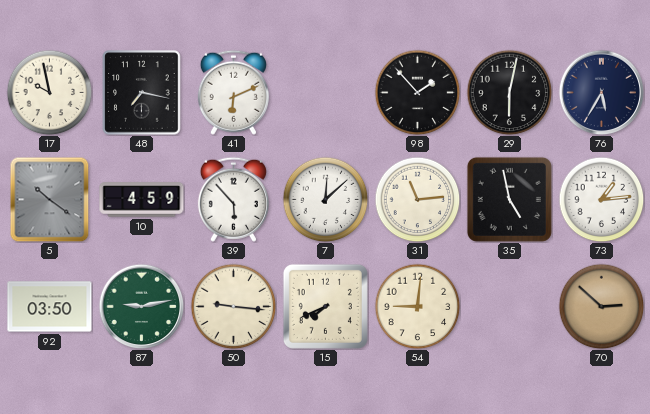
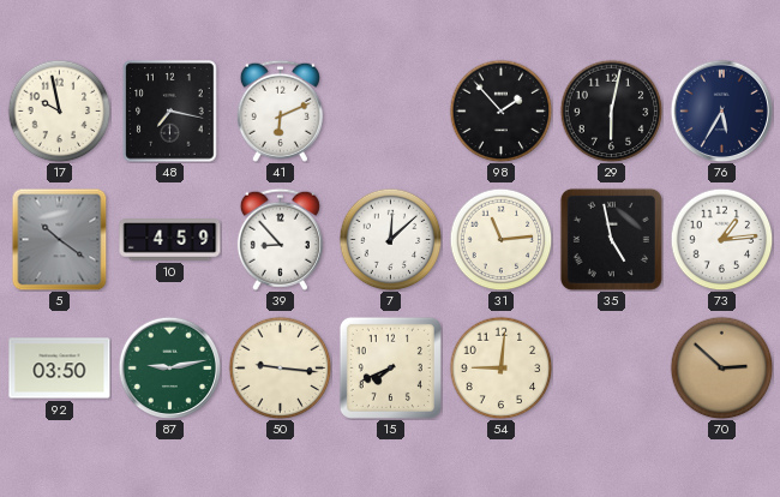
39: 5:53 -> 8:53
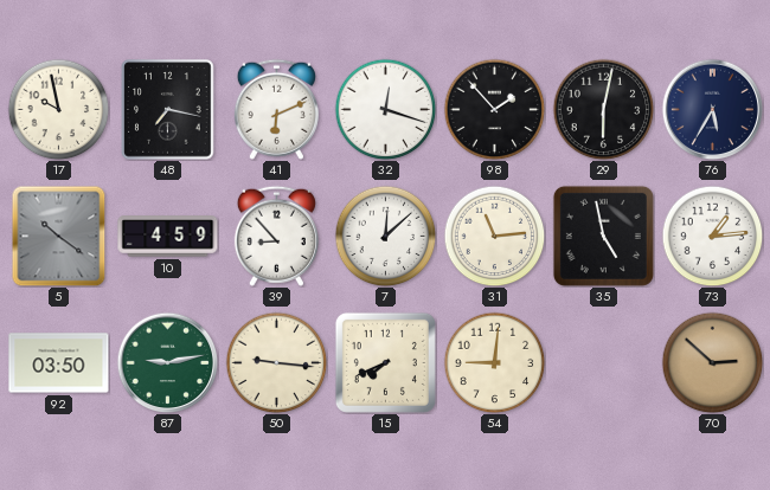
32: none -> 12:18
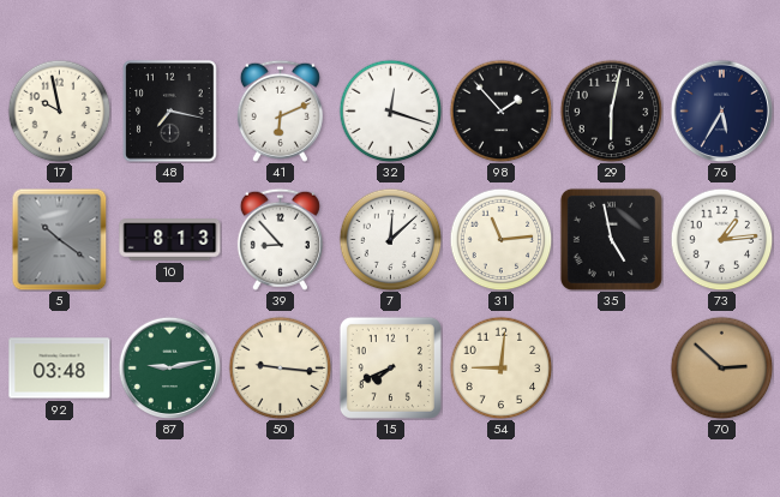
10: 4:59 -> 8:13
92: 03:50 -> 03:48
